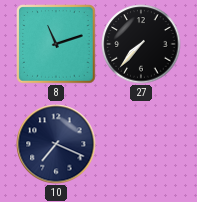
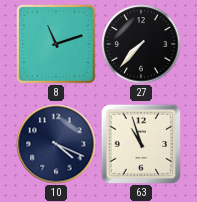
10: 7:19 -> 4:19
63: none -> 10:57
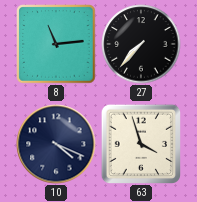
8: 11:12 -> 11:14
63: 10:57 -> 3:57
